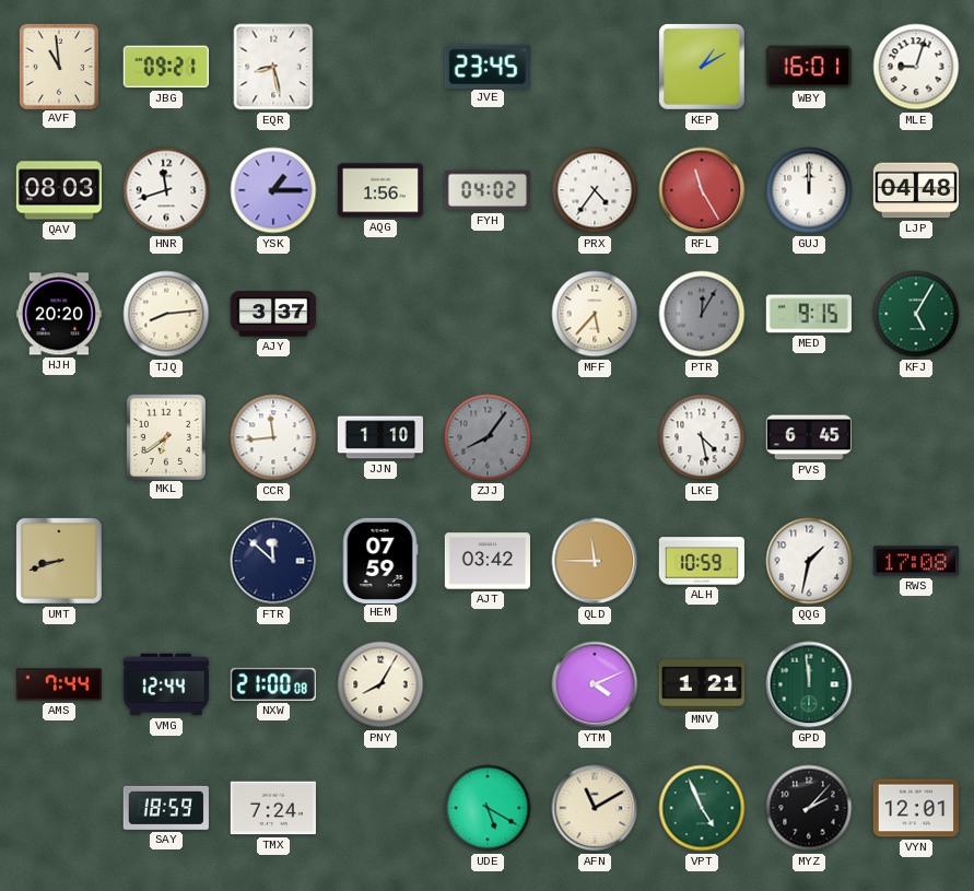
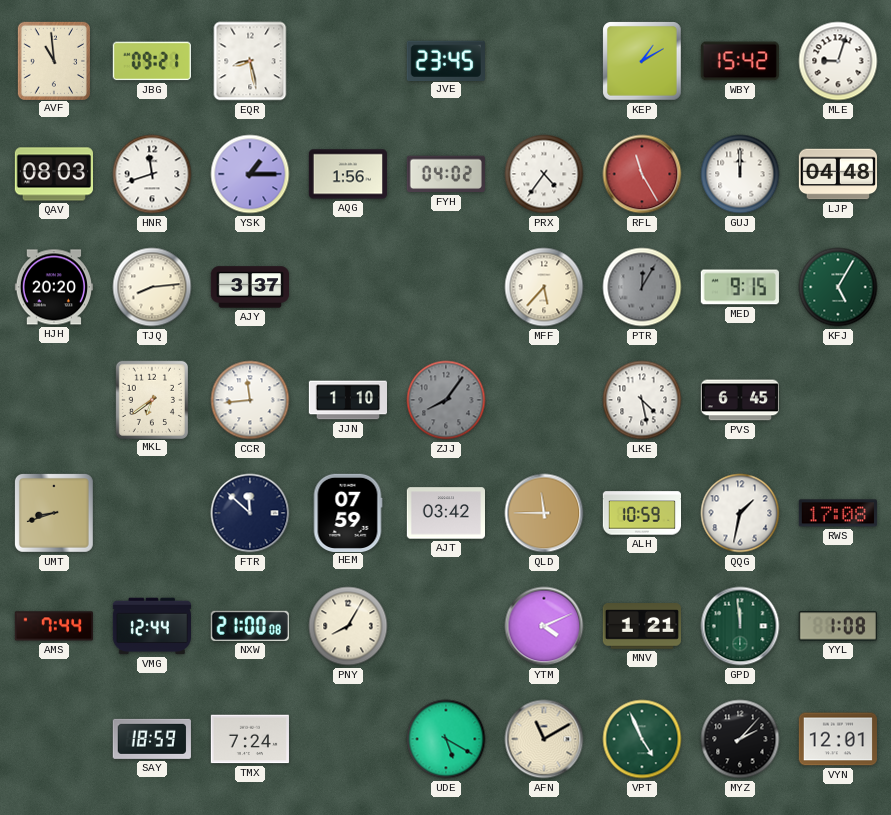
WBY: 16:01 -> 15:42
YYL: none -> 1:08
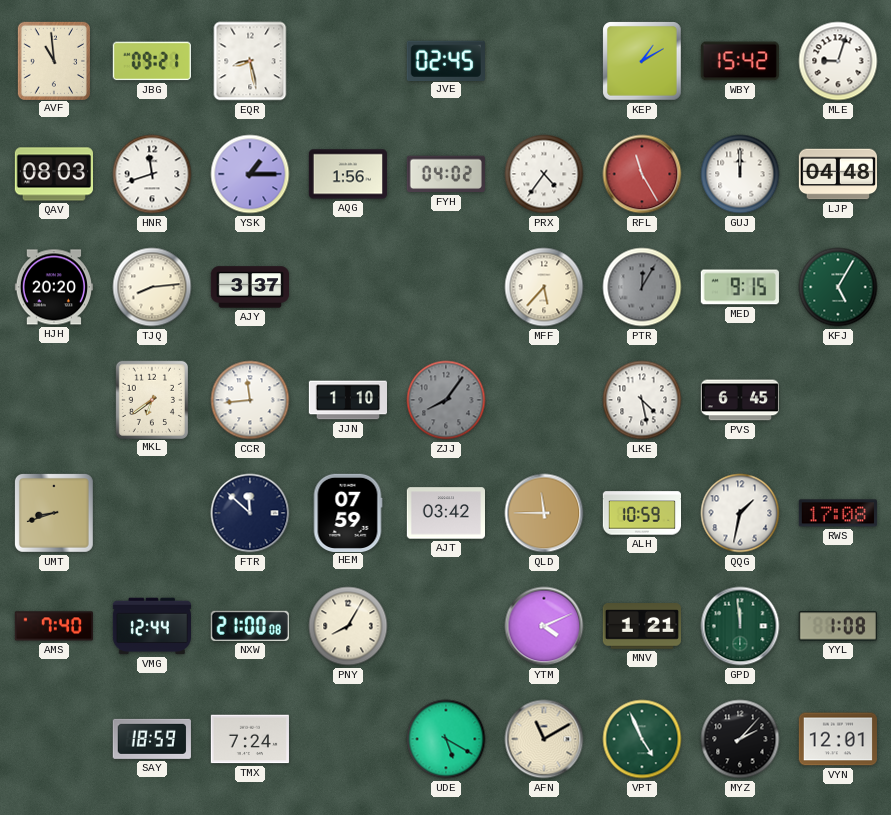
JVE: 23:45 -> 02:45
AMS: 7:44 -> 7:40
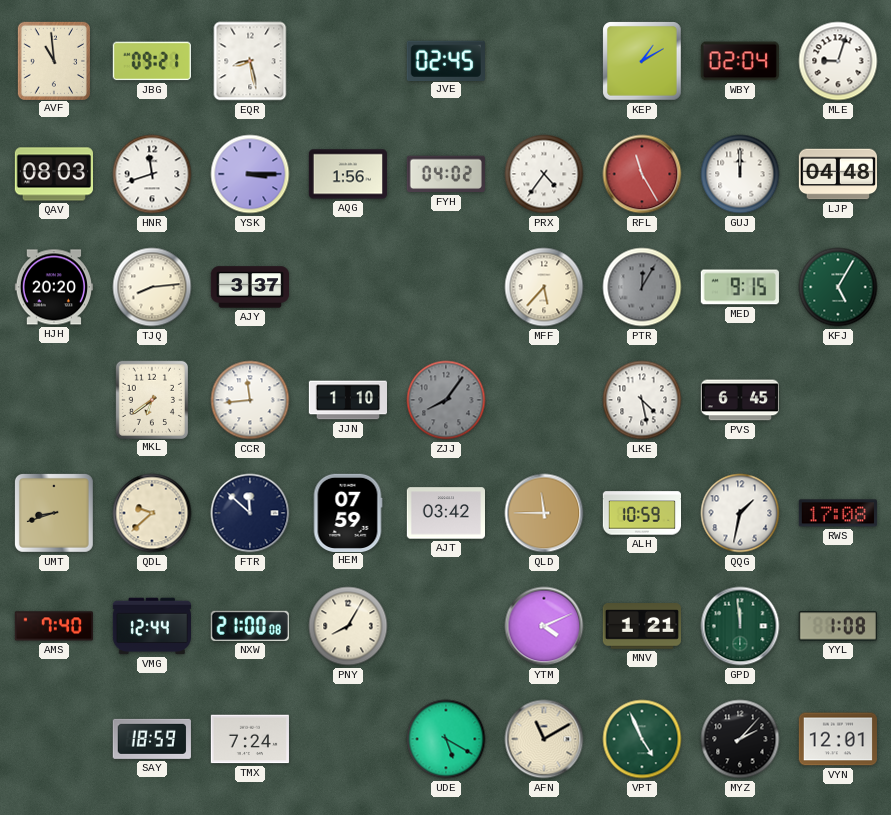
WBY: 15:42 -> 02:04
YSK: 1:15 -> 3:15
QDL: none -> 9:38
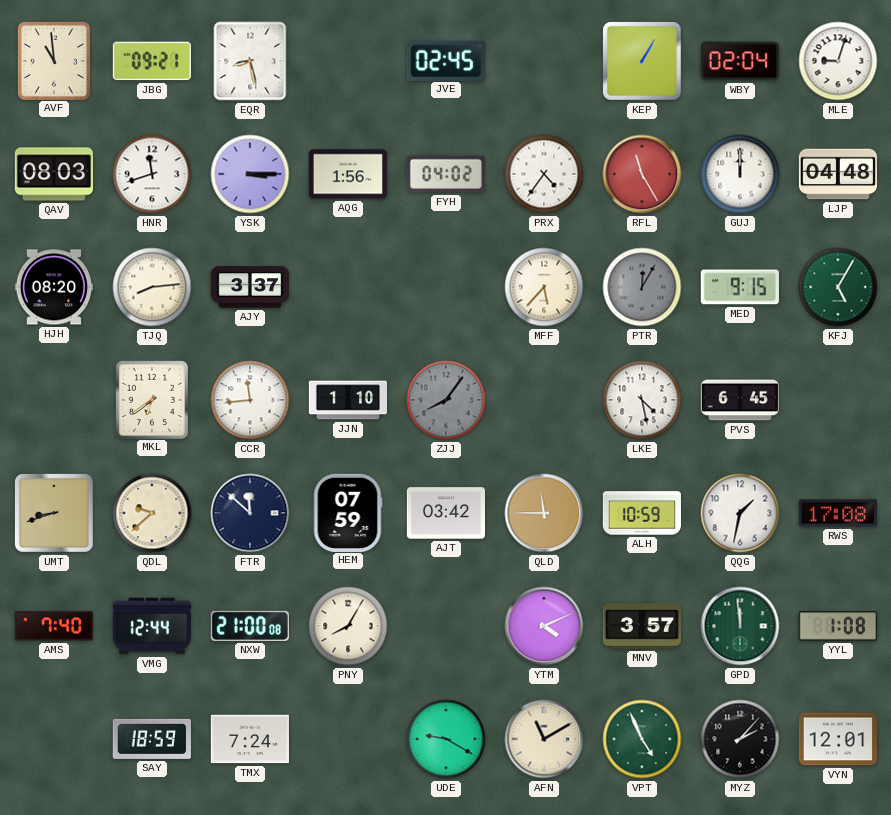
KEP: 1:10 -> 1:05
HJH: 20:20 -> 08:20
MNV: 1:21 -> 3:57
UDE: 5:20 -> 9:20
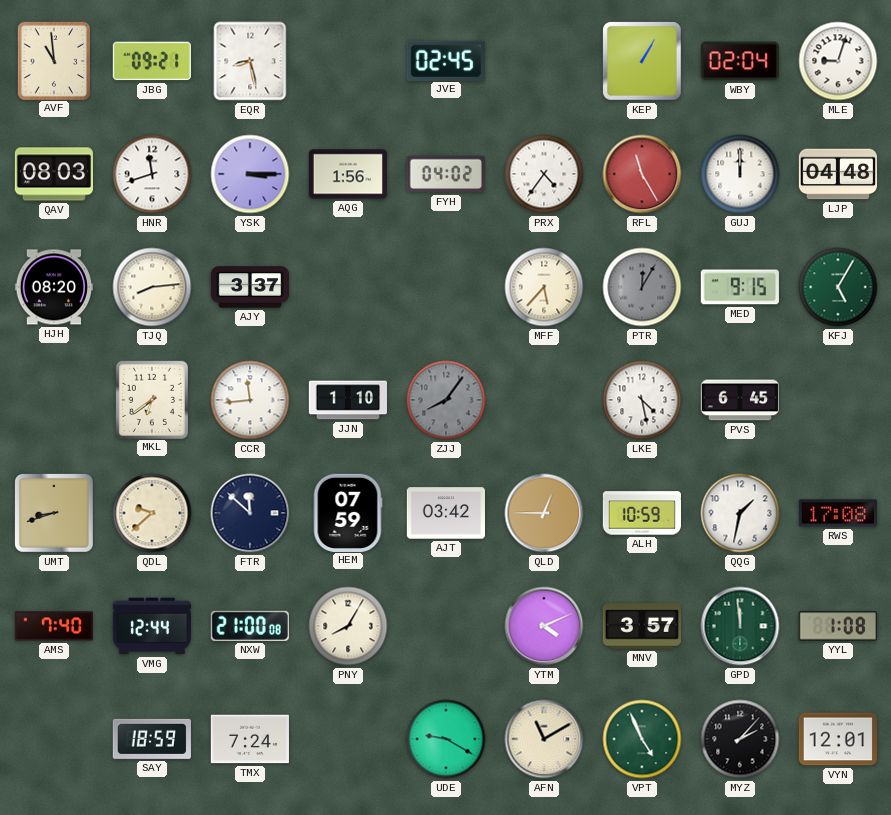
QLD: 11:45 -> 12:45
